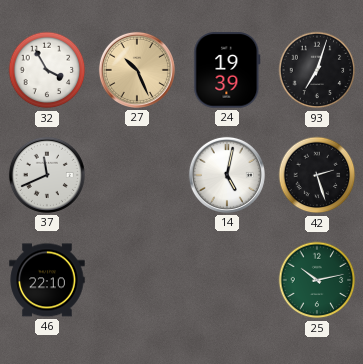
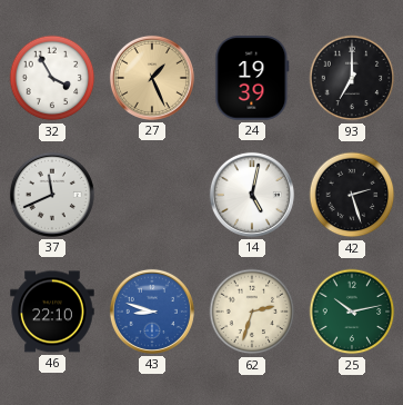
27: 10:26 -> 1:26
93: 7:03 -> 7:00
43: none -> 8:48
62: none -> 2:33
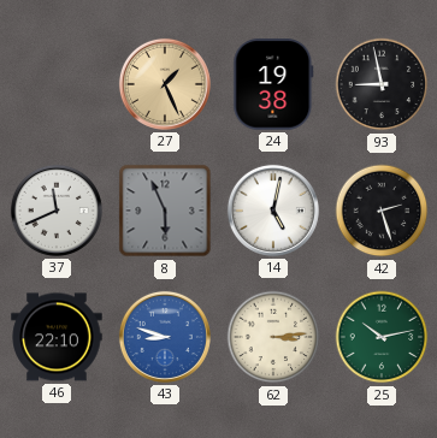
32: 3:55 -> none
24: 19:39 -> 19:38
93: 7:00 -> 8:58
8: none -> 5:56
62: 2:33 -> 3:14
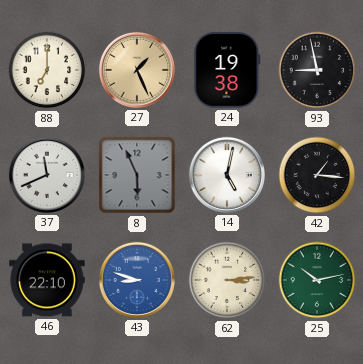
88: none -> 7:00
42: 2:27 -> 1:16
